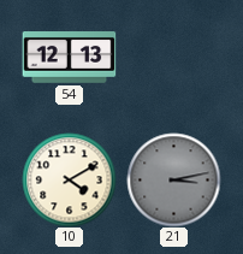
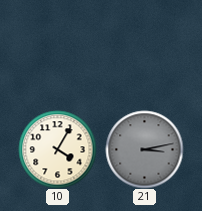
54: 12:13 -> none
10: 4:10 -> 4:05
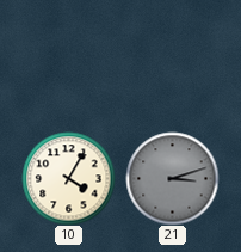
21: 3:13 -> 3:12
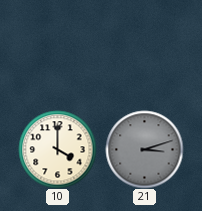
10: 4:05 -> 4:00
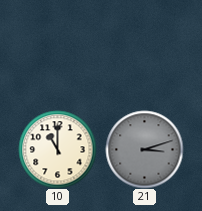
10: 4:00 -> 11:00
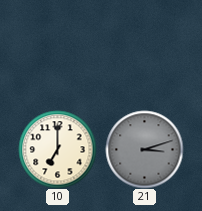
10: 11:00 -> 7:00
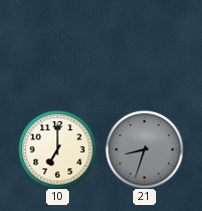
21: 3:12 -> 8:33
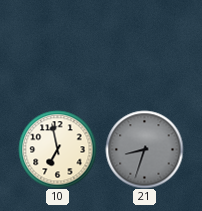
10: 7:00 -> 6:58
